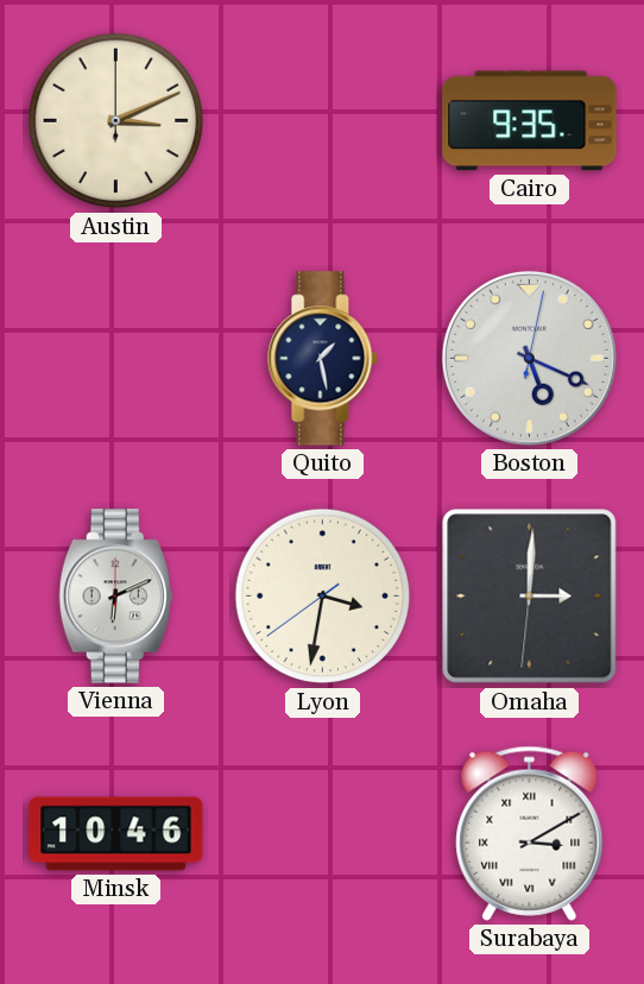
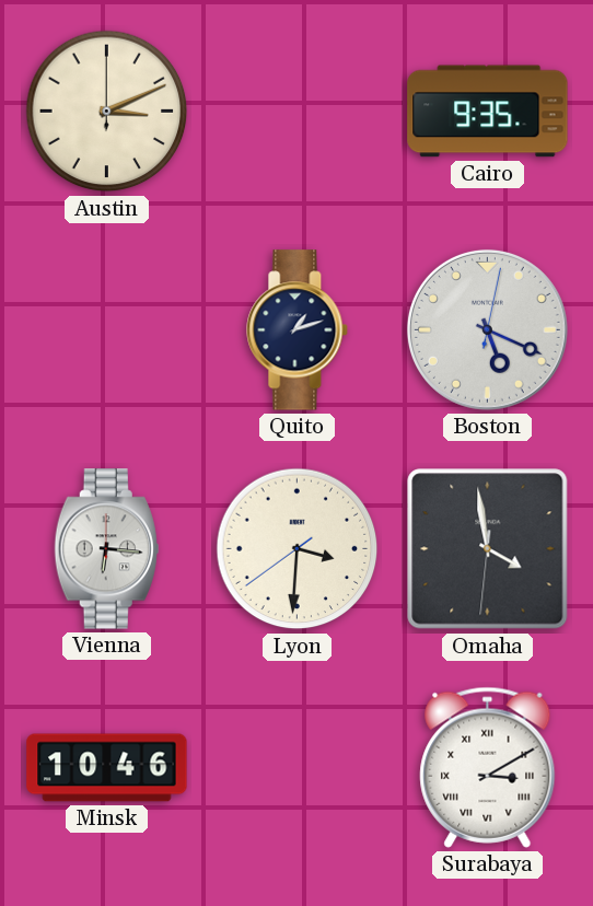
Quito: 1:28 -> 1:12
Vienna: 6:11 -> 6:16
Lyon: 3:31 -> 3:30
Omaha: 3:00 -> 3:58
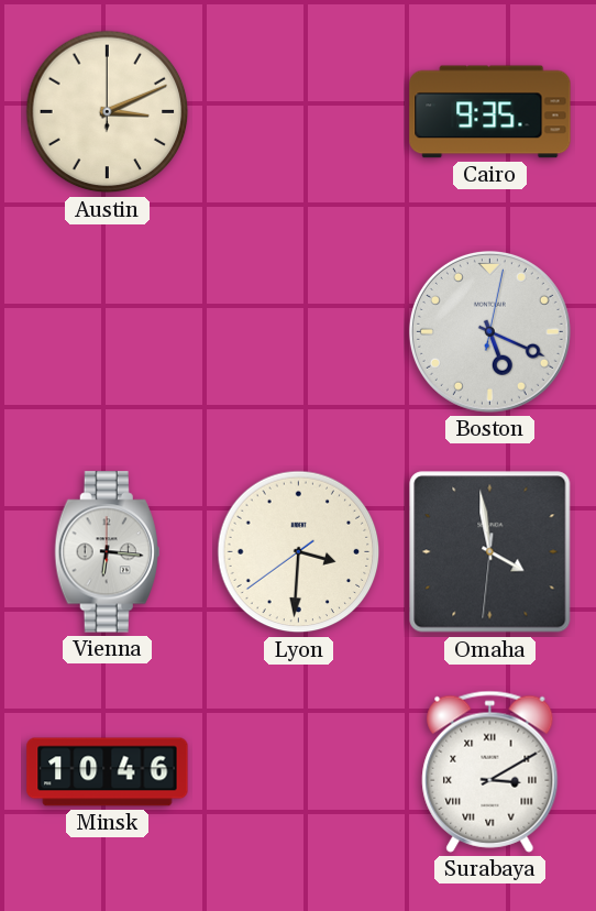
Quito: 1:12 -> none
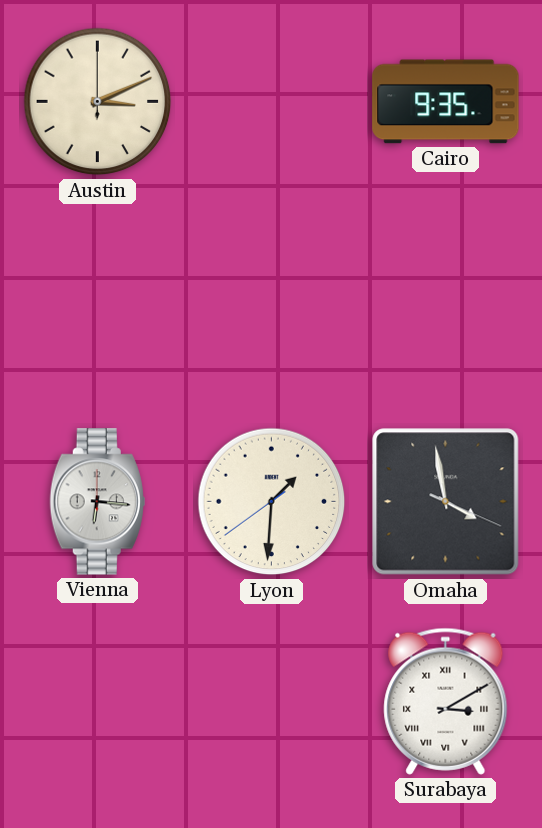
Boston: 5:19 -> none
Lyon: 3:30 -> 1:30
Omaha: 3:58:31 -> 3:58:19
Minsk: 10:46 -> none
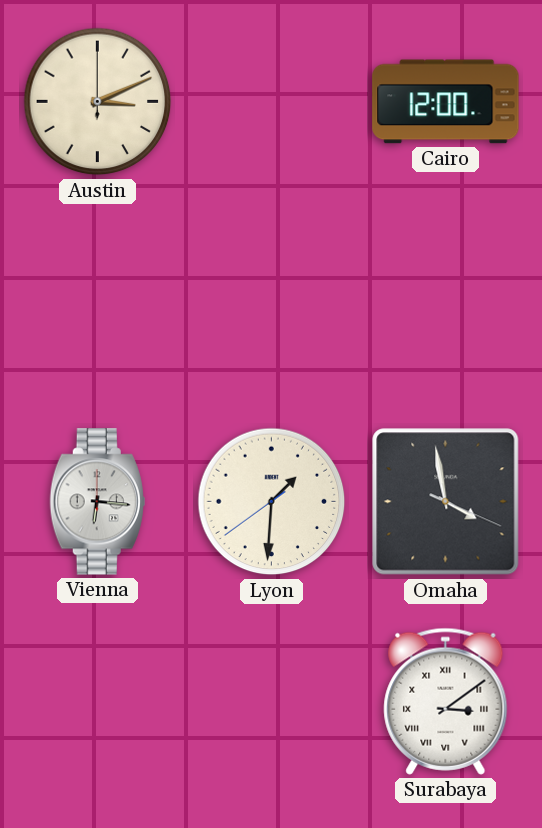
Cairo: 9:35 -> 12:00
Surabaya: 3:10 -> 3:09
